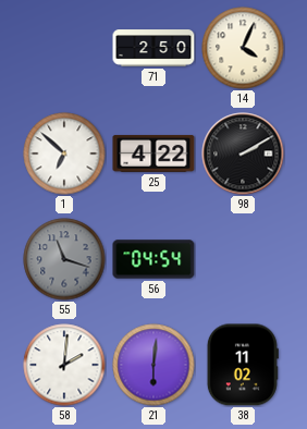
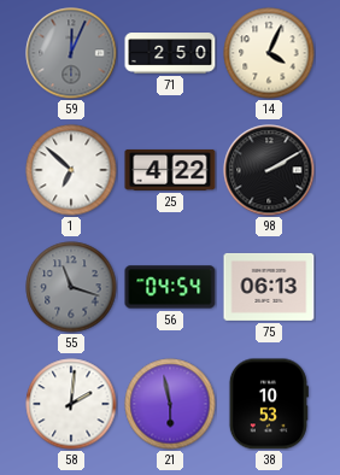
59: none -> 12:04
75: none -> 06:13
21: 6:01 -> 5:58
38: 11:02 -> 10:53
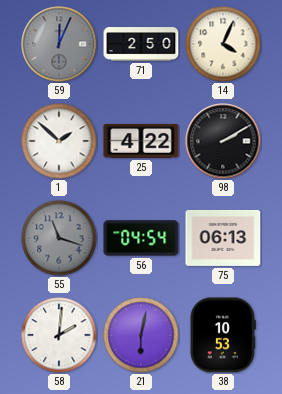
1: 6:52 -> 1:52
21: 5:58 -> 6:02
